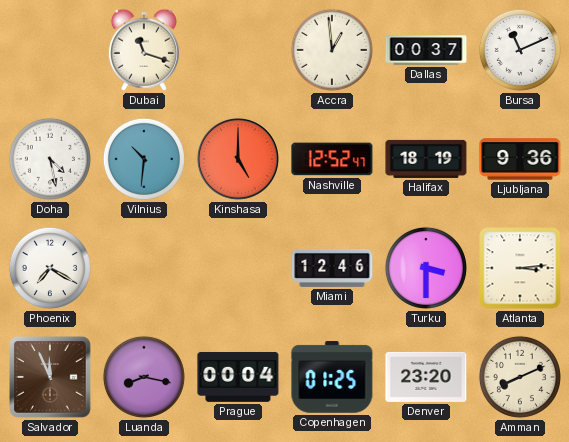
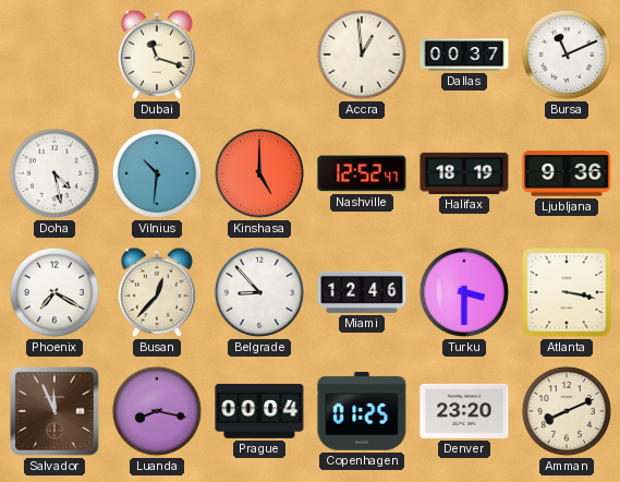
Busan: none -> 12:37
Belgrade: none -> 8:53
Atlanta: 3:14 -> 3:17
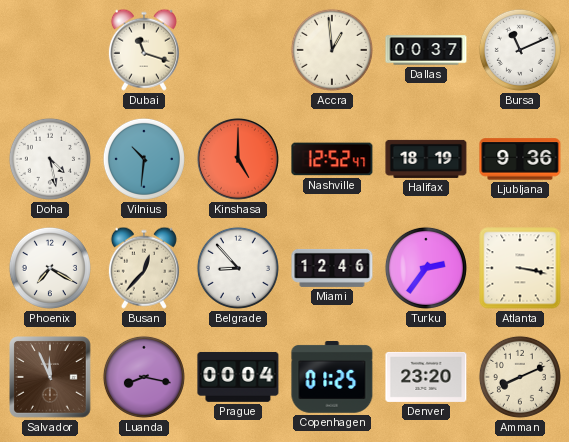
Turku: 3:30 -> 2:36
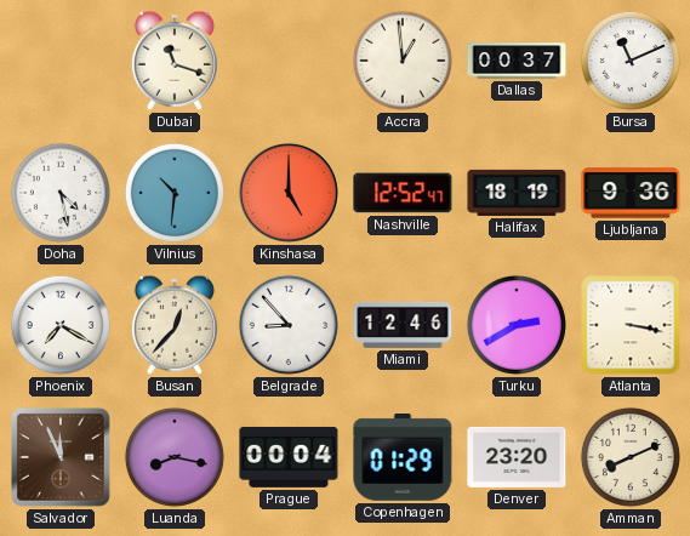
Turku: 2:36 -> 2:40
Copenhagen: 01:25 -> 01:29
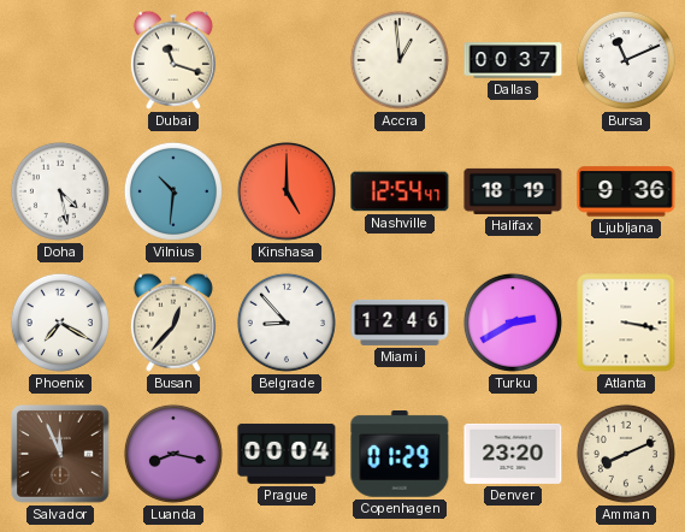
Nashville: 12:52 -> 12:54
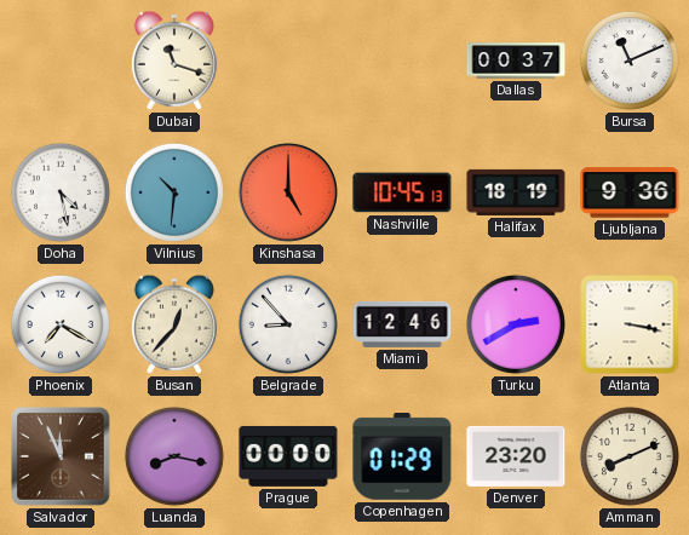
Accra: 12:59 -> none
Nashville: 12:54 -> 10:45
Prague: 00:04 -> 00:00
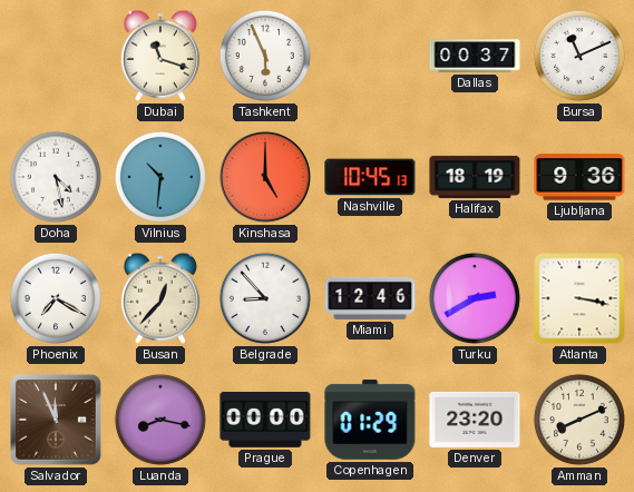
Tashkent: none -> 5:56
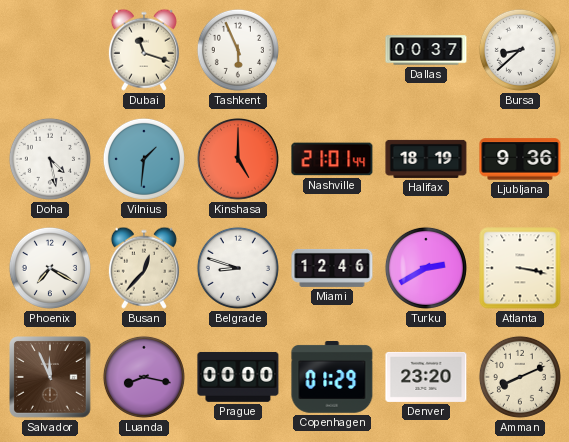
Bursa: 11:11 -> 8:38
Vilnius: 10:31 -> 1:31
Nashville: 10:45 -> 21:01
Belgrade: 8:53 -> 8:48
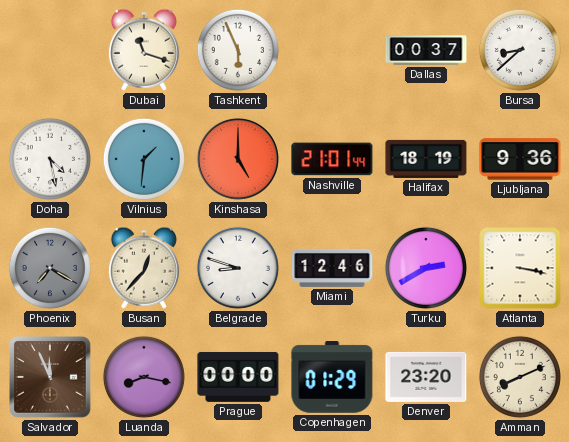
Phoenix dial: white -> grey
